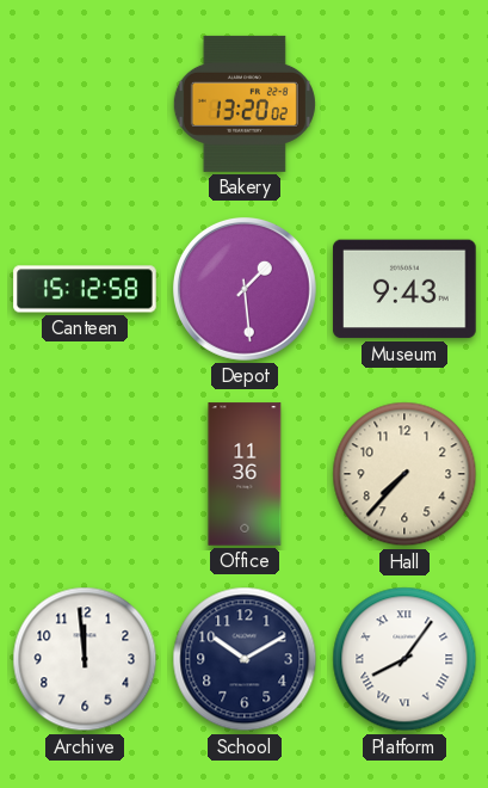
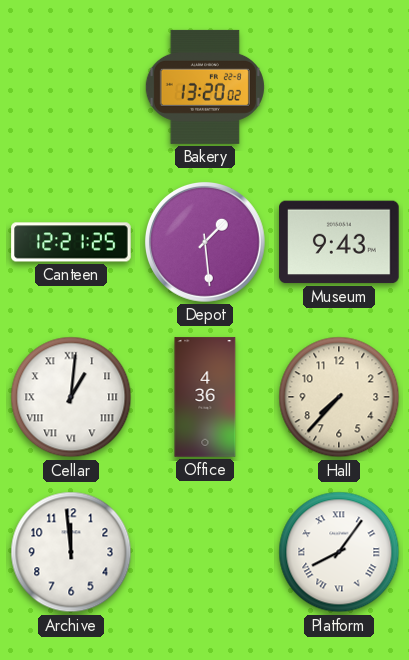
Canteen: 15:12 -> 12:21
Cellar: none -> 1:01
Office: 11:36 -> 4:36
School: 10:10 -> none
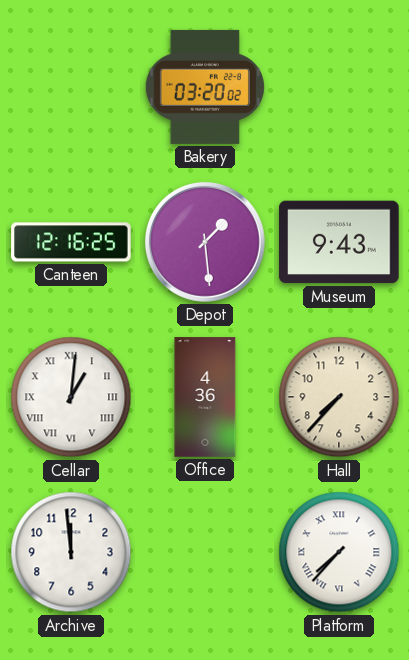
Bakery: 13:20 -> 03:20
Canteen: 12:21 -> 12:16
Platform: 8:06 -> 7:37
